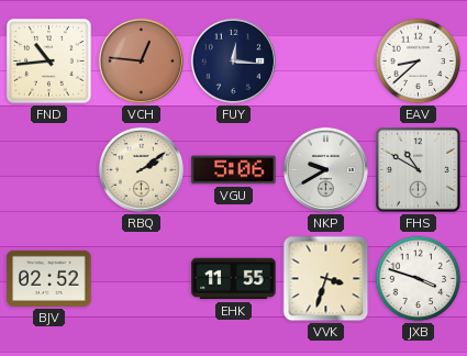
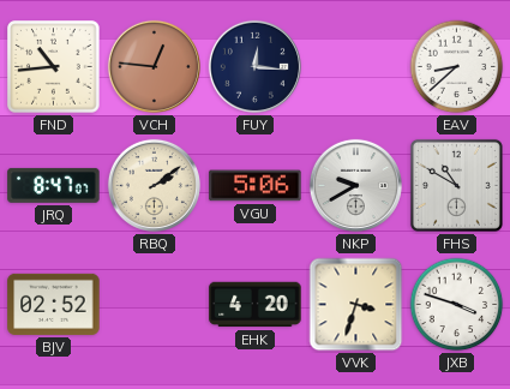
JRQ: none -> 8:47
EHK: 11:55 -> 4:20
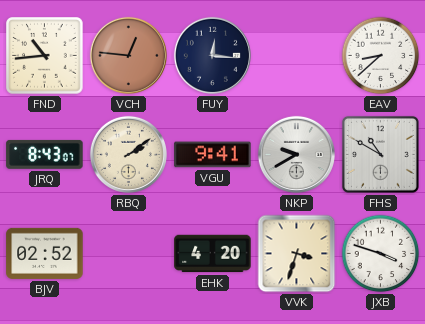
JRQ: 8:47 -> 8:43
VGU: 5:06 -> 9:41
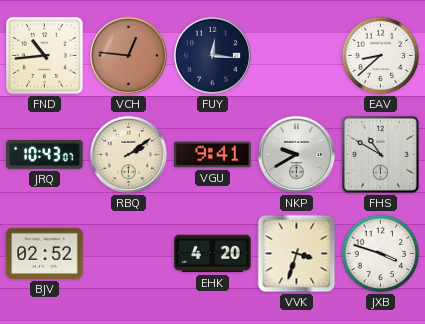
JRQ: 8:43 -> 10:43
